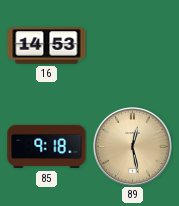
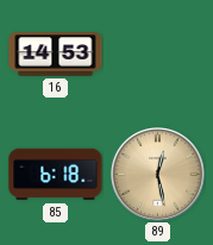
85: 9:18 -> 6:18
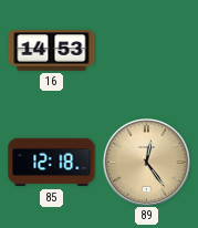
85: 6:18 -> 12:18
89: 12:28 -> 12:24
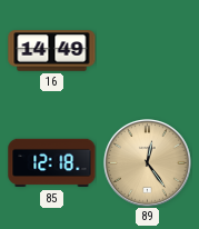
16: 14:53 -> 14:49
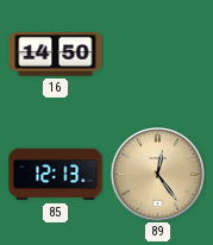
16: 14:49 -> 14:50
85: 12:18 -> 12:13
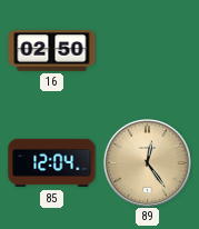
16: 14:50 -> 02:50
85: 12:13 -> 12:04
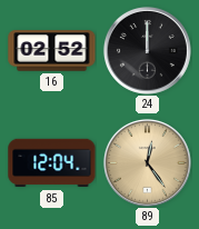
16: 02:50 -> 02:52
24: none -> 12:00
